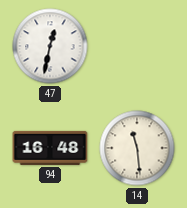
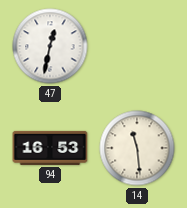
94: 16:48 -> 16:53
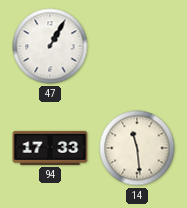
47: 12:32 -> 1:05
94: 16:53 -> 17:33
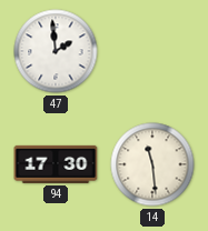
47: 1:05 -> 1:59
94: 17:33 -> 17:30
